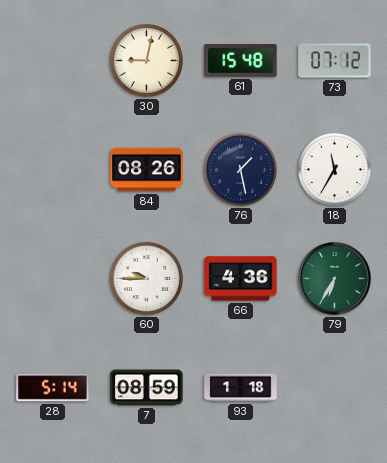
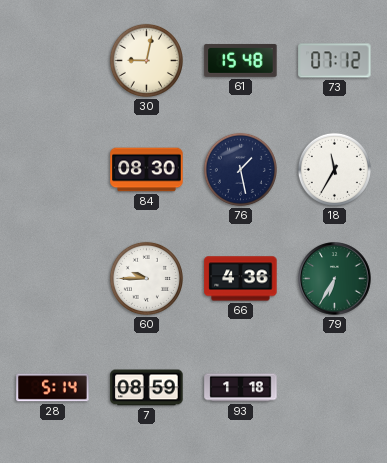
84: 08:26 -> 08:30
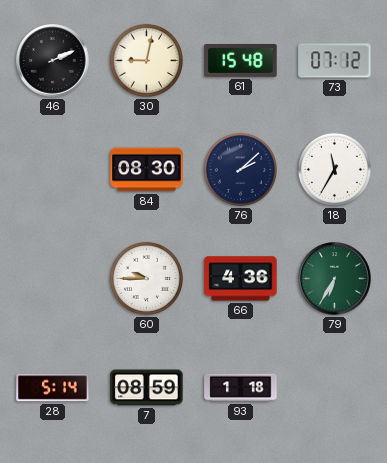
46: none -> 2:11
76: 1:28 -> 2:08
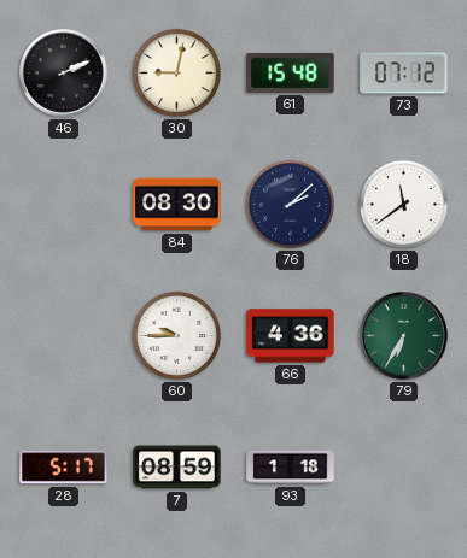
18: 11:35 -> 11:39
28: 5:14 -> 5:17
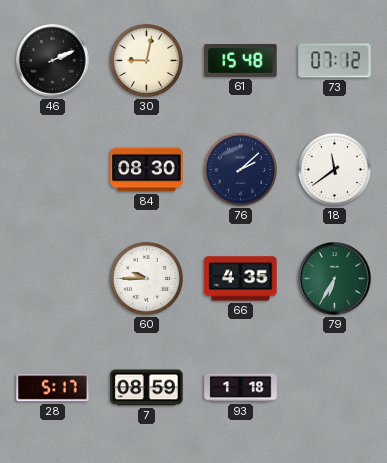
66: 4:36 -> 4:35
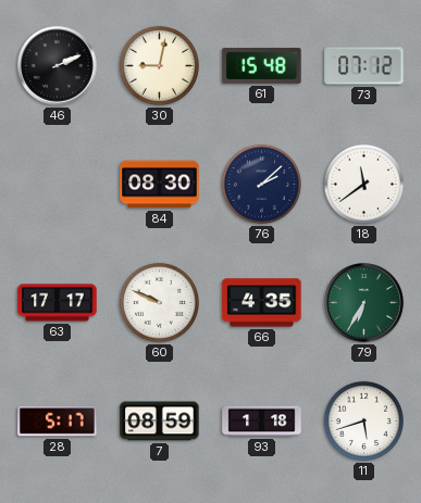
63: none -> 17:17
60: 9:45 -> 9:49
11: none -> 5:42
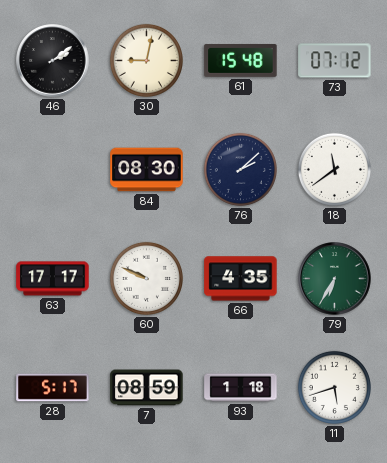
46: 2:11 -> 2:09
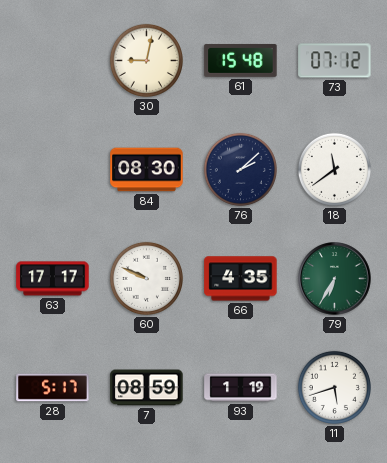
46: 2:09 -> none
93: 1:18 -> 1:19
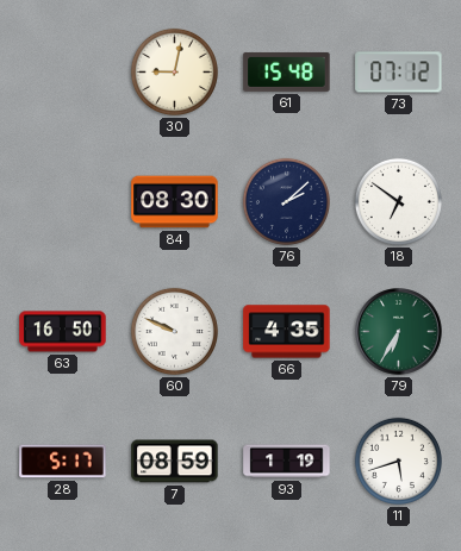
18: 11:39 -> 6:51
63: 17:17 -> 16:50
